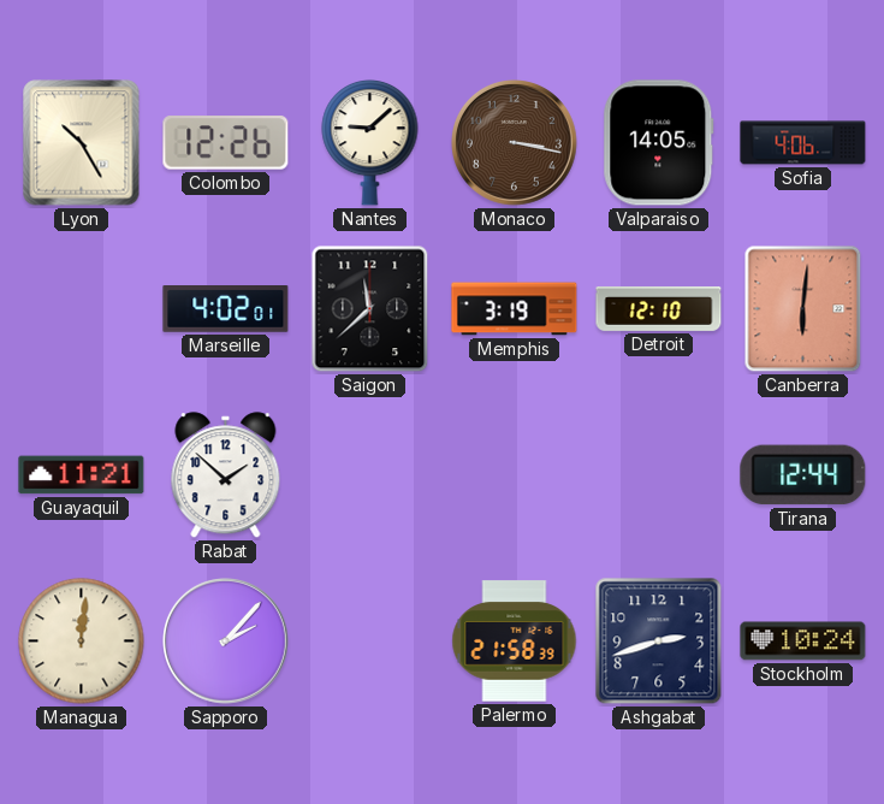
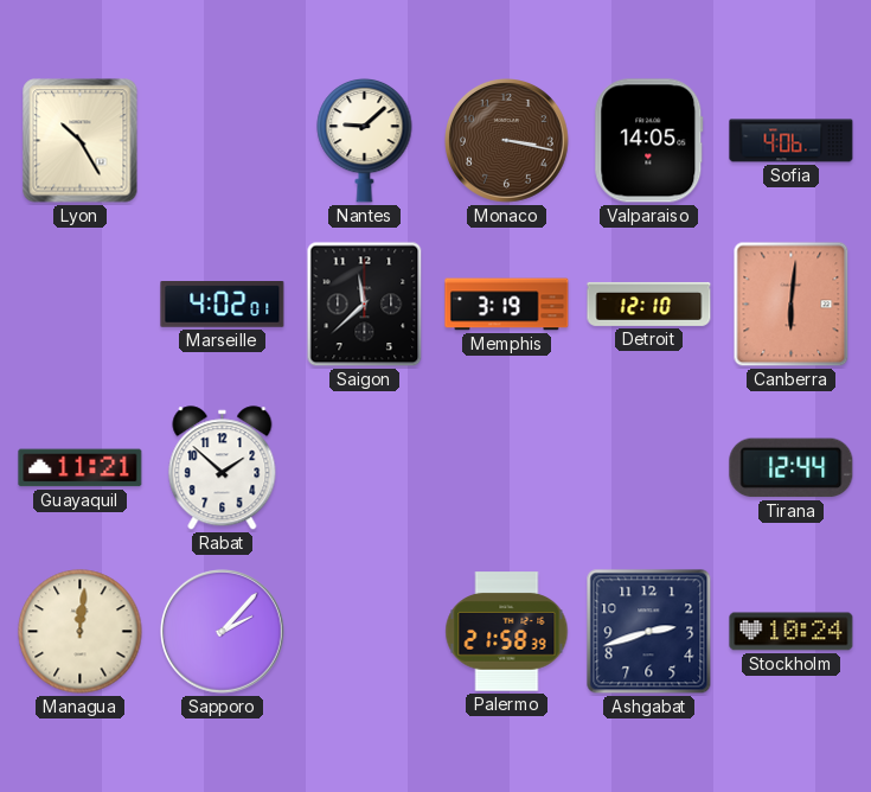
Colombo: 12:26 -> none
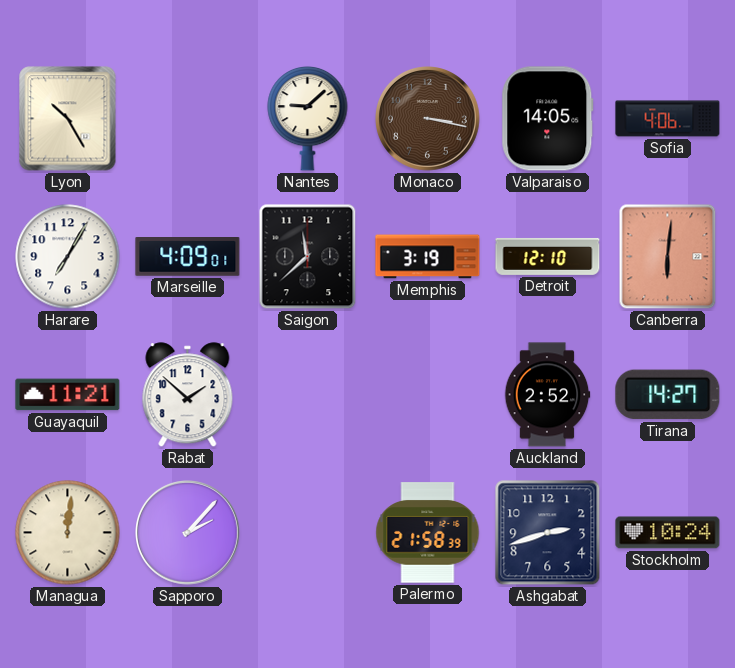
Harare: none -> 7:05
Marseille: 4:02 -> 4:09
Auckland: none -> 2:52
Tirana: 12:44 -> 14:27
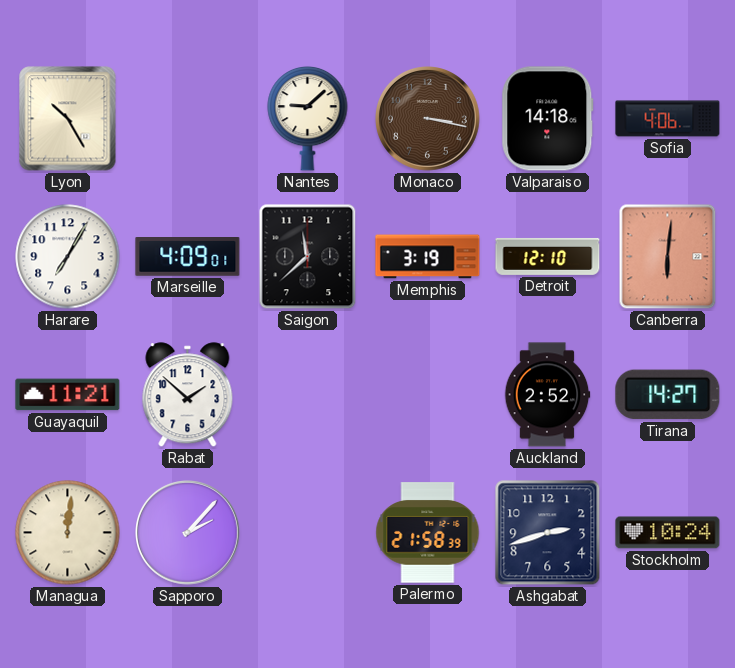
Valparaiso: 14:05 -> 14:18
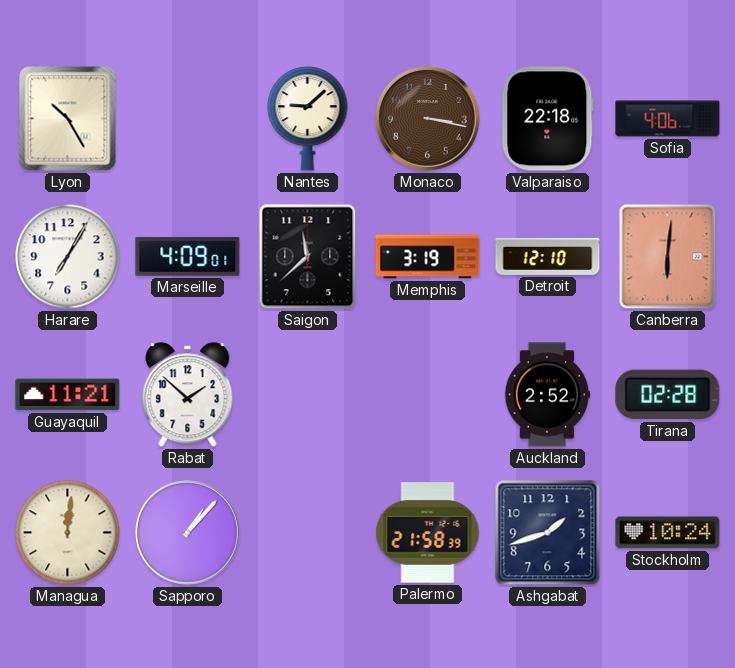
Valparaiso: 14:18 -> 22:18
Tirana: 14:27 -> 02:28
Sapporo: 2:07 -> 1:07
Ashgabat: 2:42 -> 1:42
